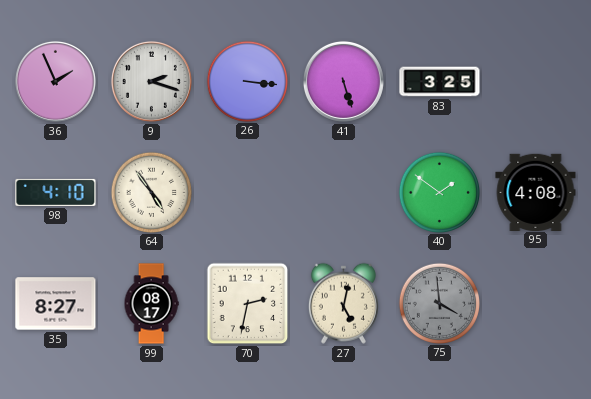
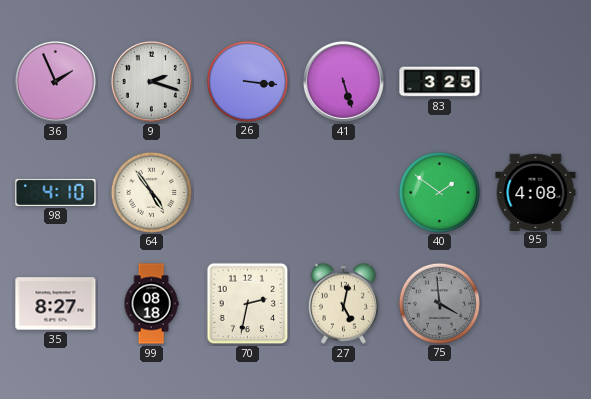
99: 08:17 -> 08:18
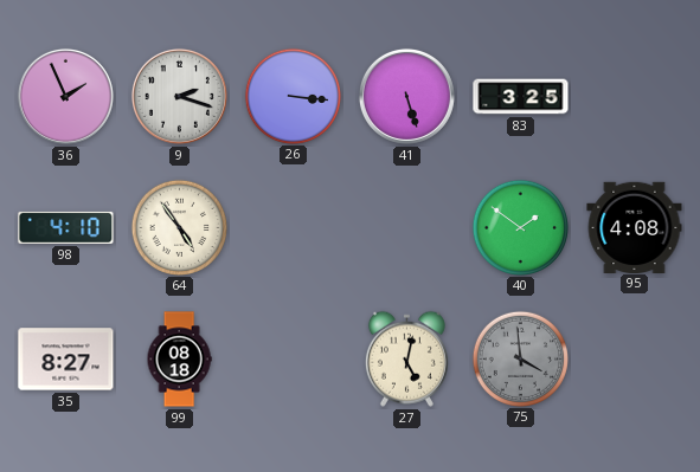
70: 2:32 -> none
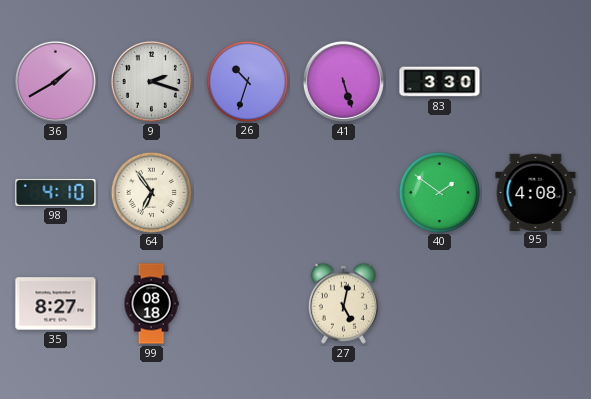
36: 1:56 -> 1:40
26: 3:16 -> 10:33
83: 3:25 -> 3:30
64: 4:54 -> 6:54
75: 3:59 -> none
